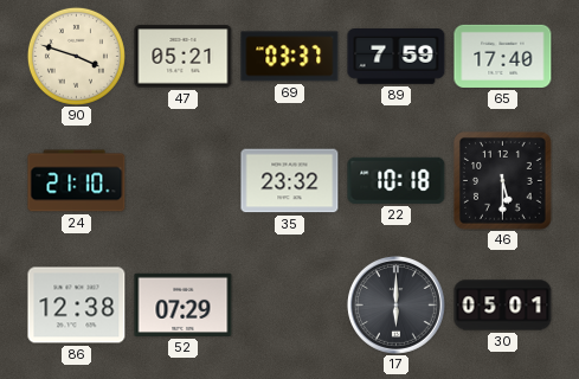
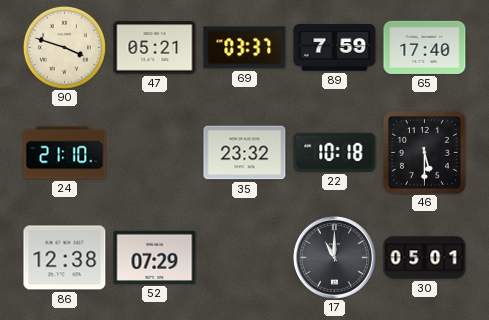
17: 6:00 -> 11:00
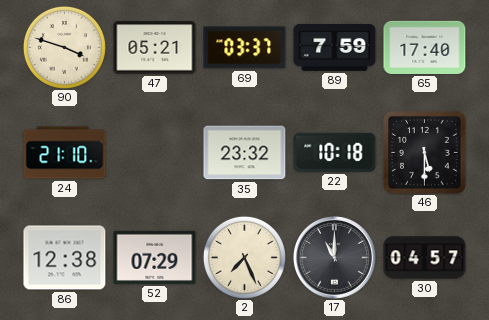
2: none -> 7:26
30: 05:01 -> 04:57
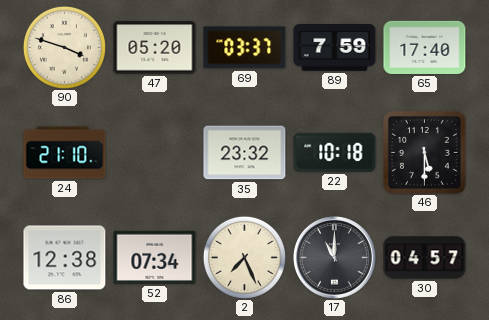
47: 05:21 -> 05:20
52: 07:29 -> 07:34
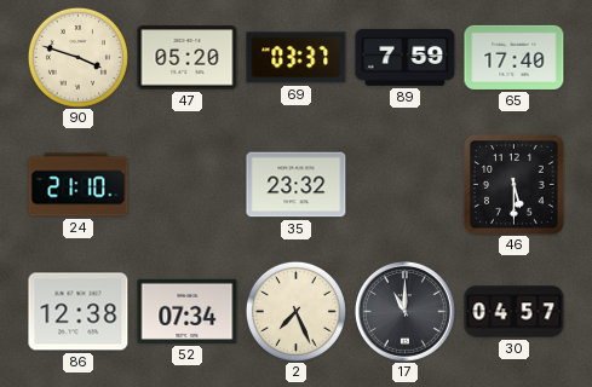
22: 10:18 -> none
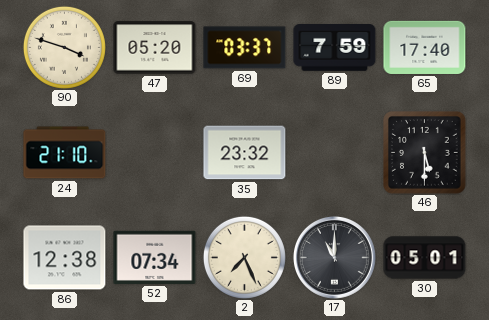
30: 04:57 -> 05:01
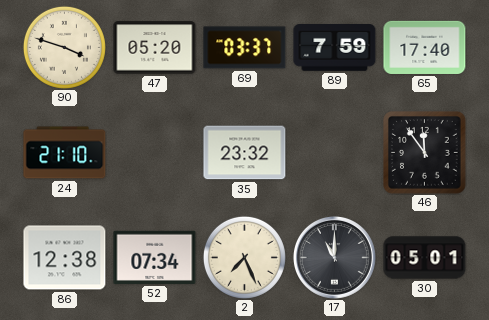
46: 5:30 -> 11:54
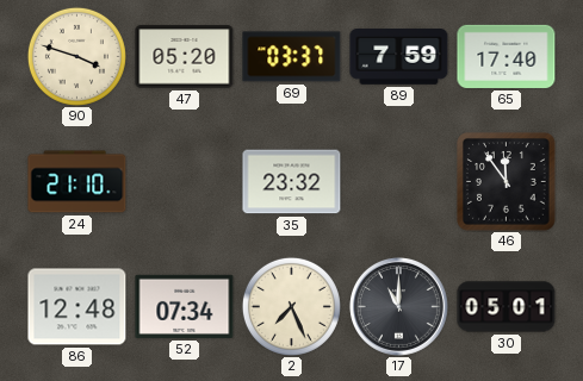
86: 12:38 -> 12:48
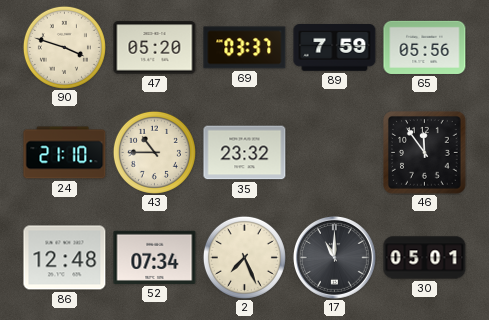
65: 17:40 -> 05:56
43: none -> 10:45
